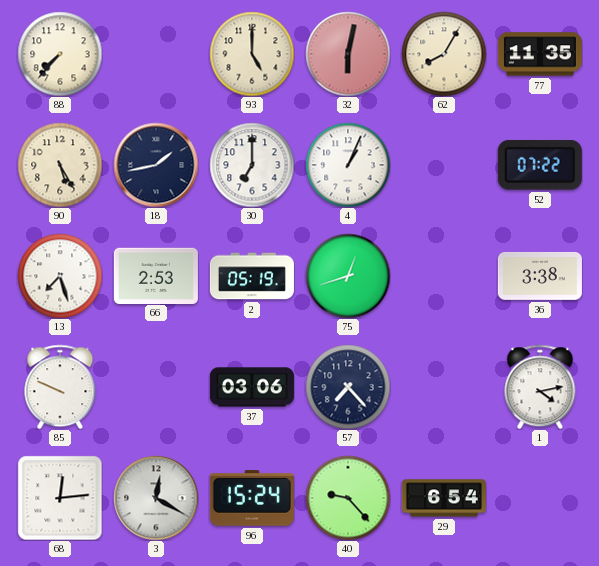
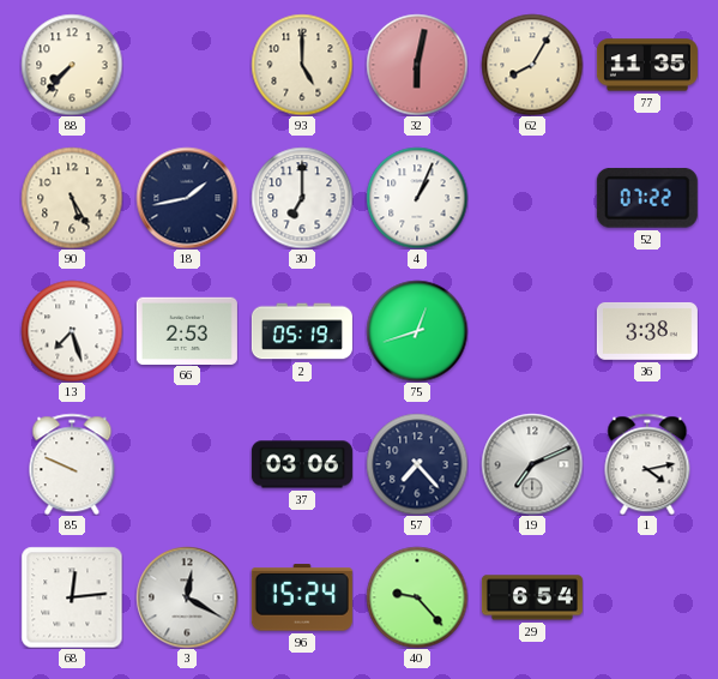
19: none -> 7:11
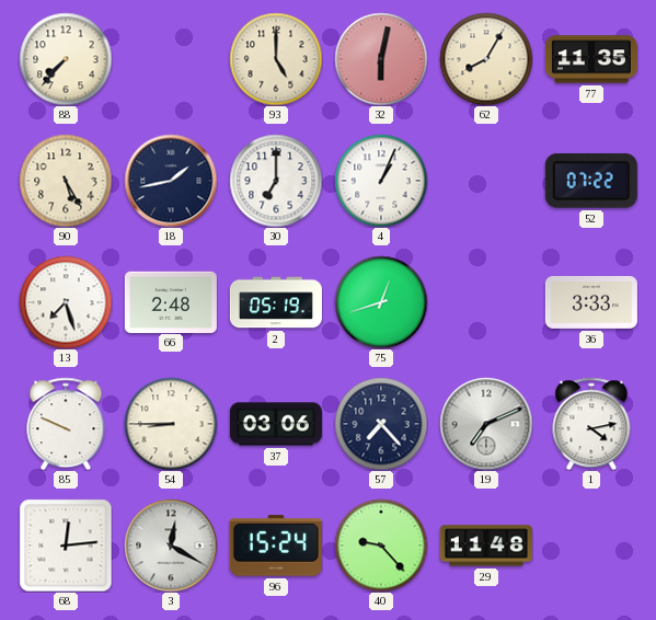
66: 2:53 -> 2:48
36: 3:38 -> 3:33
54: none -> 8:45
29: 6:54 -> 11:48
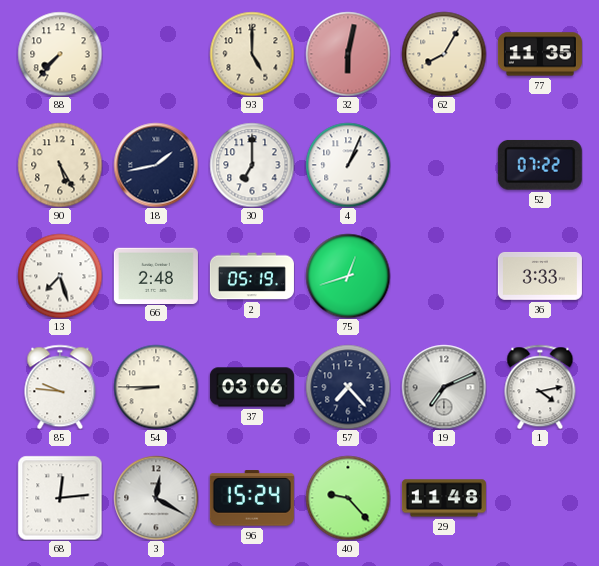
85: 9:49 -> 9:46
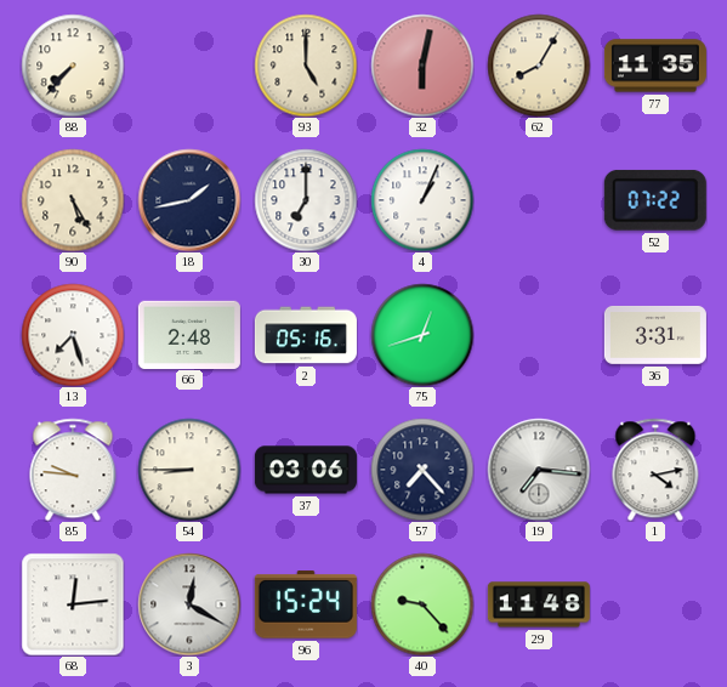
2: 05:19 -> 05:16
36: 3:33 -> 3:31
19: 7:11 -> 7:16
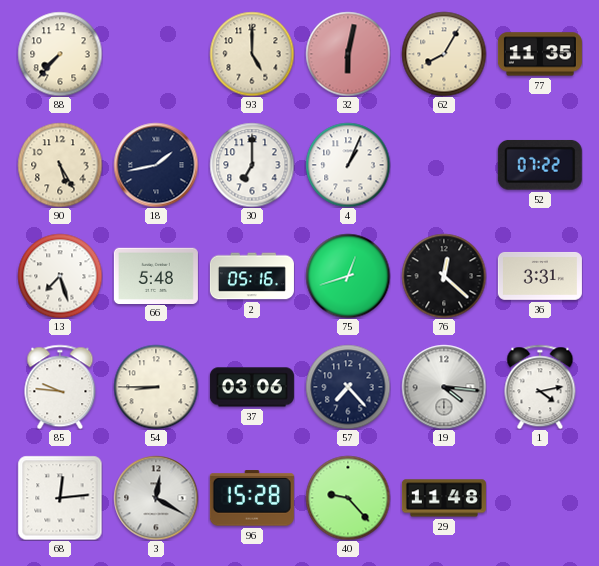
66: 2:48 -> 5:48
76: none -> 12:22
19: 7:16 -> 4:16
96: 15:24 -> 15:28
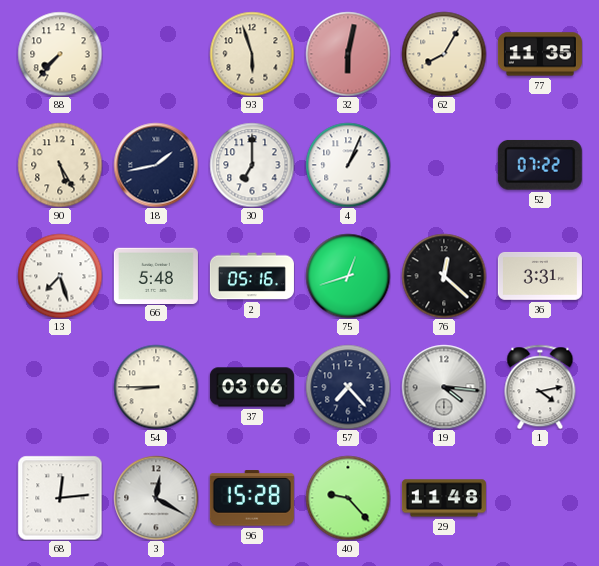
93: 5:00 -> 5:57
85: 9:46 -> none
